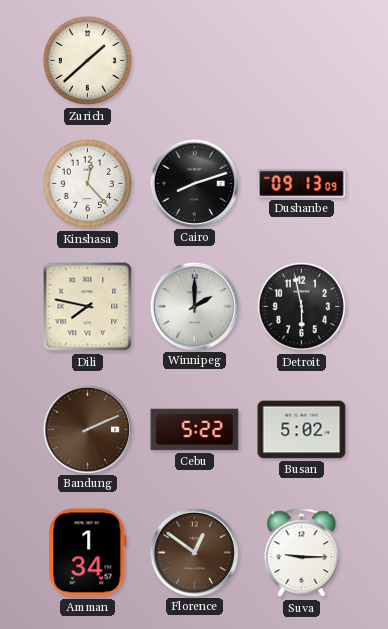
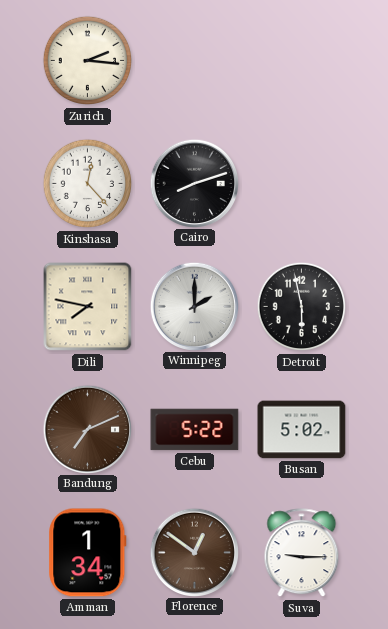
Zurich: 1:38 -> 2:16
Dushanbe: 09:13 -> none
Bandung: 2:11 -> 7:11
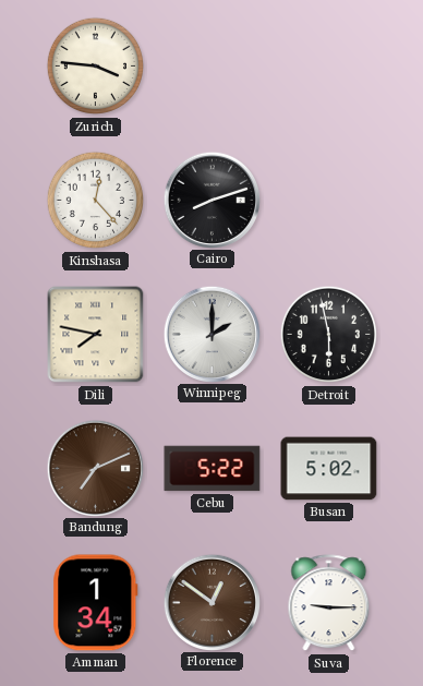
Zurich: 2:16 -> 3:46
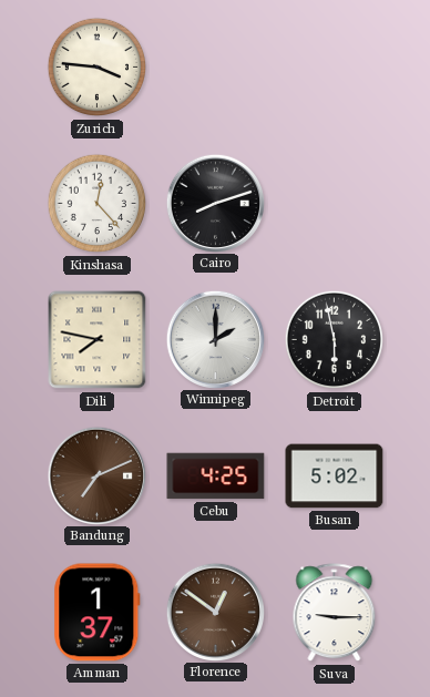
Cebu: 5:22 -> 4:25
Amman: 1:34 -> 1:37
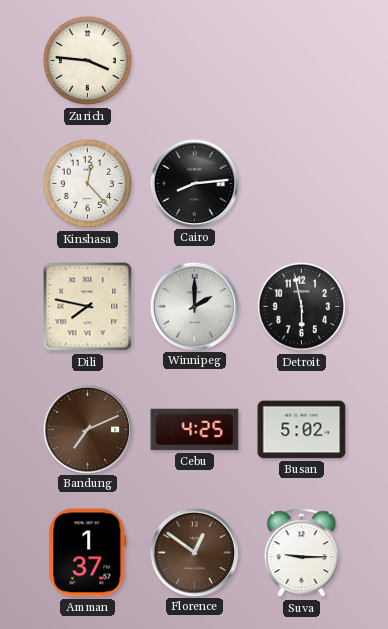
Cairo: 8:12 -> 8:14
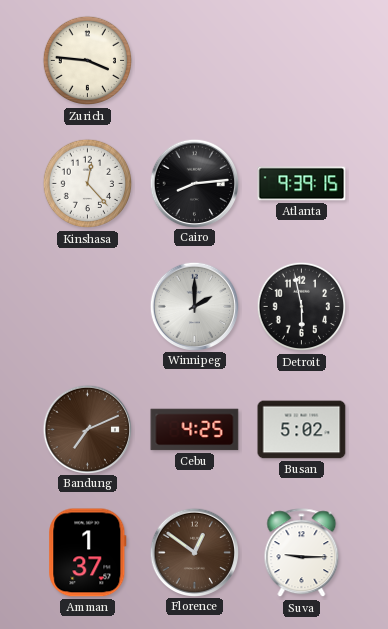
Atlanta: none -> 9:39
Dili: 7:47 -> none
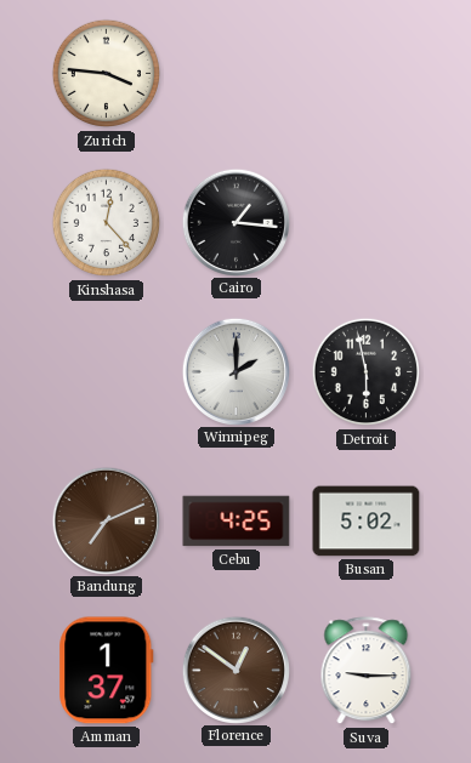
Cairo: 8:14 -> 1:16
Atlanta: 9:39 -> none
